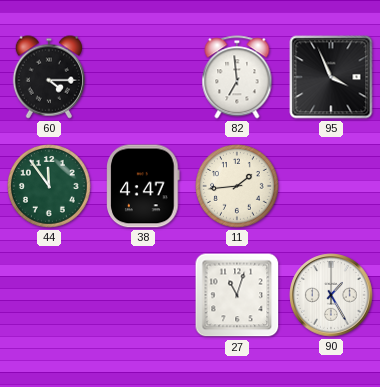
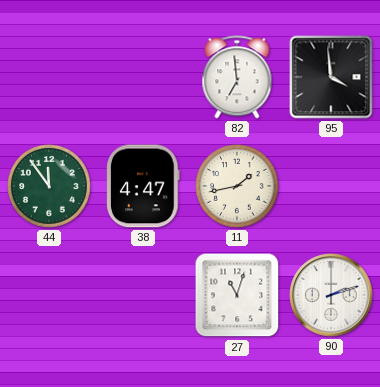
60: 4:15 -> none
95: 3:56 -> 3:59
11: 1:44 -> 1:43
90: 1:25 -> 2:12
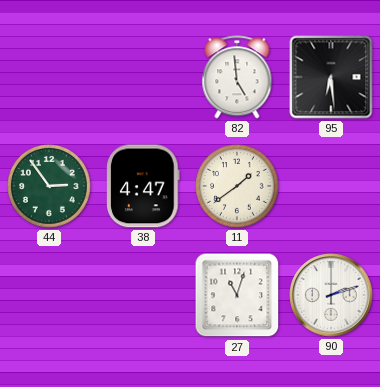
82: 6:59 -> 4:59
95: 3:59 -> 6:29
44: 11:54 -> 2:54
11: 1:43 -> 1:39
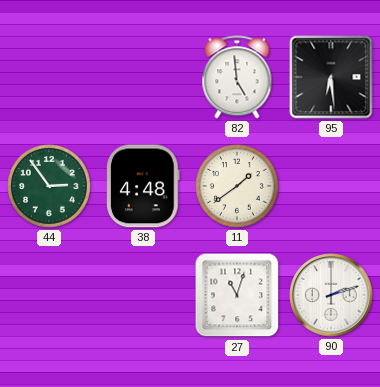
38: 4:47 -> 4:48
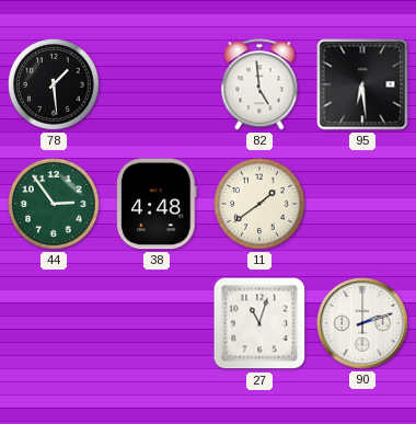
78: none -> 1:29
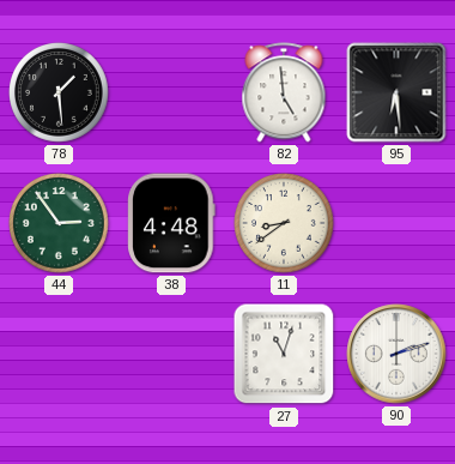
11: 1:39 -> 8:39
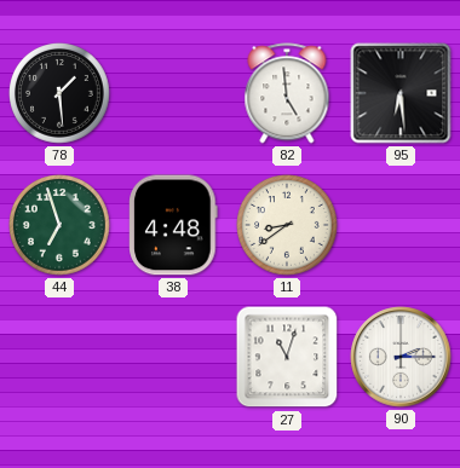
44: 2:54 -> 6:57
90: 2:12 -> 2:15
